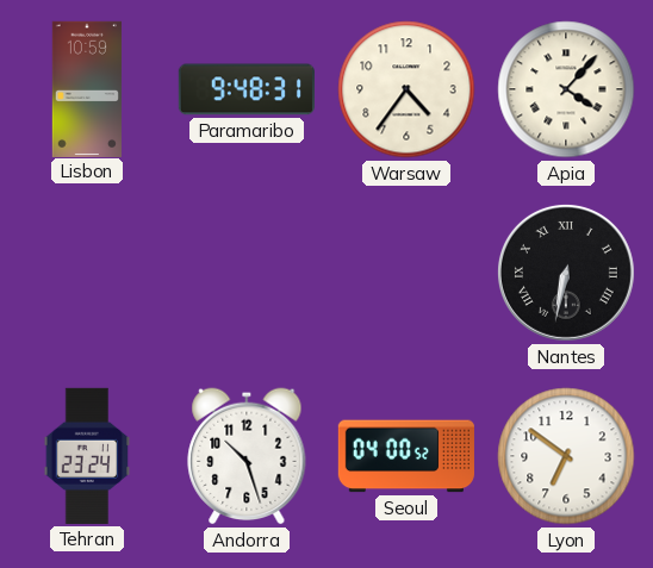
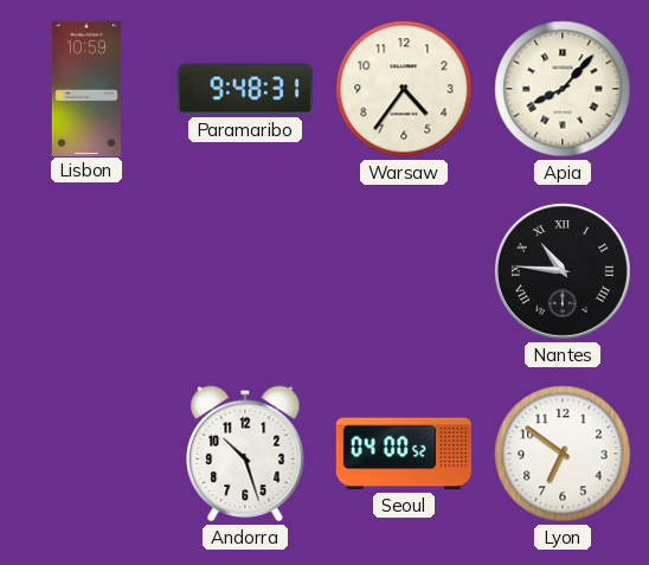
Apia: 4:07 -> 8:07
Nantes: 6:32 -> 10:46
Tehran: 23:24 -> none
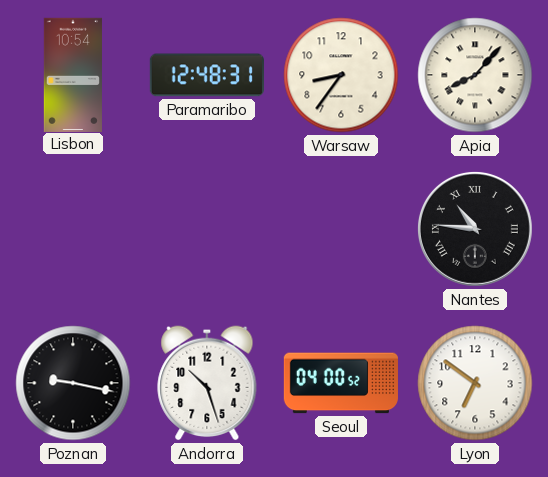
Lisbon: 10:59 -> 10:54
Paramaribo: 9:48 -> 12:48
Warsaw: 4:36 -> 8:36
Poznan: none -> 9:17
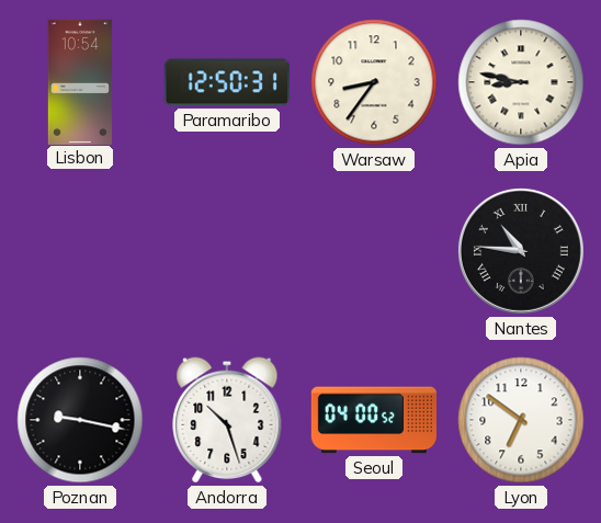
Paramaribo: 12:48 -> 12:50
Apia: 8:07 -> 8:47
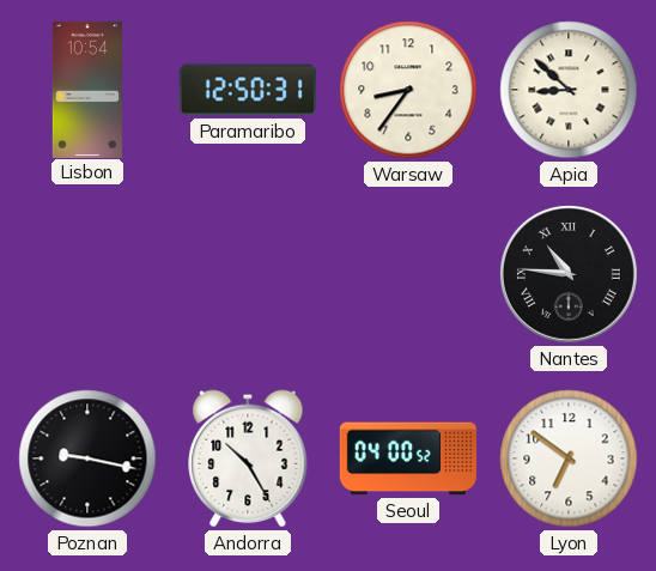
Apia: 8:47 -> 8:52
Andorra: 10:27 -> 10:25
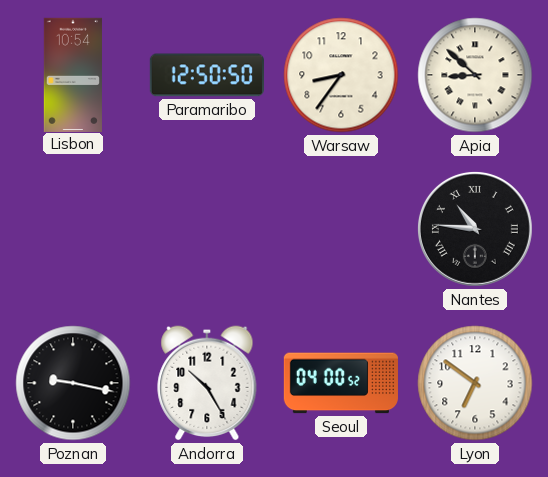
Paramaribo: 12:50:31 -> 12:50:50
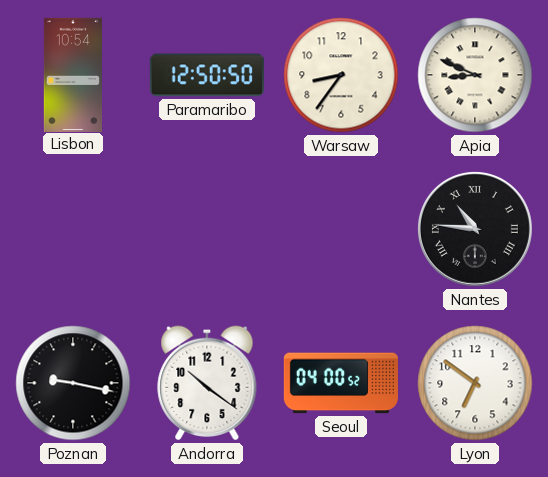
Apia: 8:52 -> 8:49
Andorra: 10:25 -> 10:21
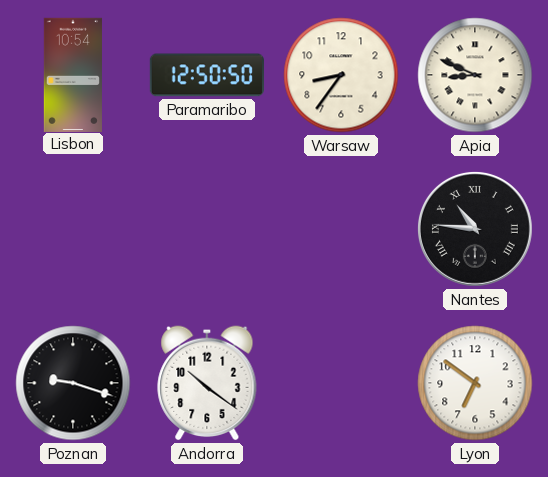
Poznan: 9:17 -> 9:18
Seoul: 04:00 -> none
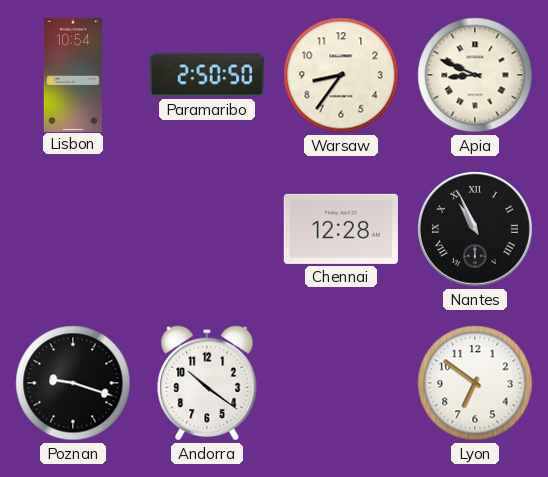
Paramaribo: 12:50 -> 2:50
Chennai: none -> 12:28
Nantes: 10:46 -> 10:56
